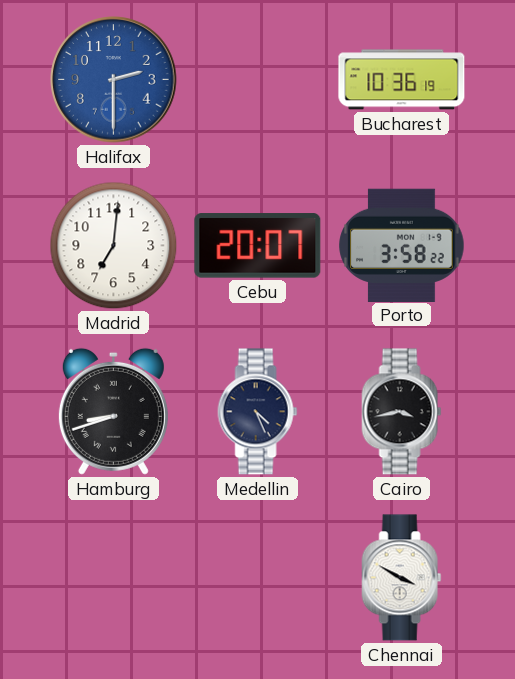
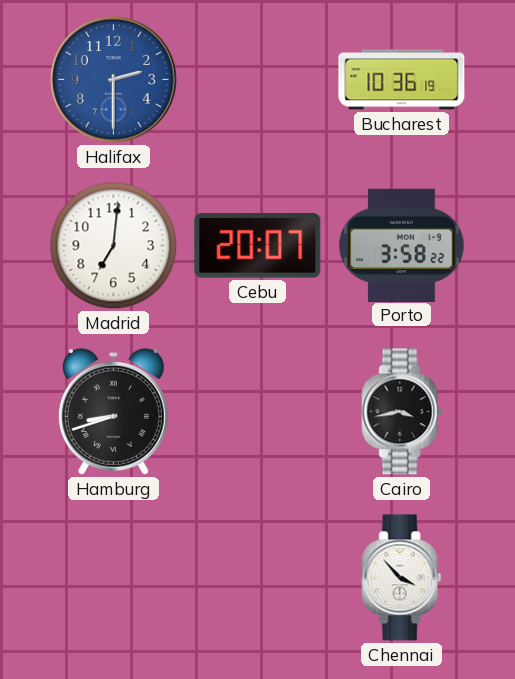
Medellin: 4:26 -> none
Chennai: 3:50 -> 3:53
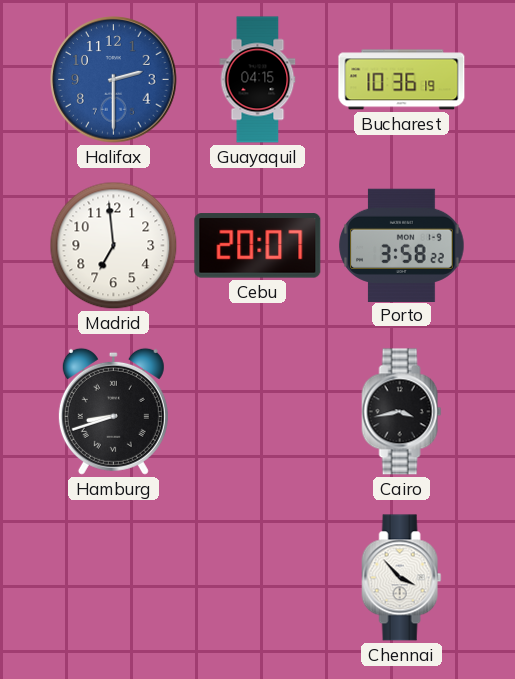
Guayaquil: none -> 04:15
Madrid: 7:01 -> 6:59
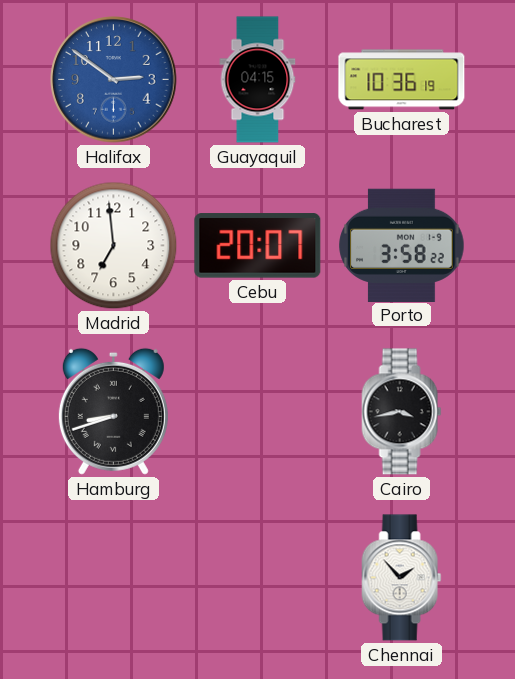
Halifax: 2:30 -> 2:51
Chennai: 3:53 -> 1:53
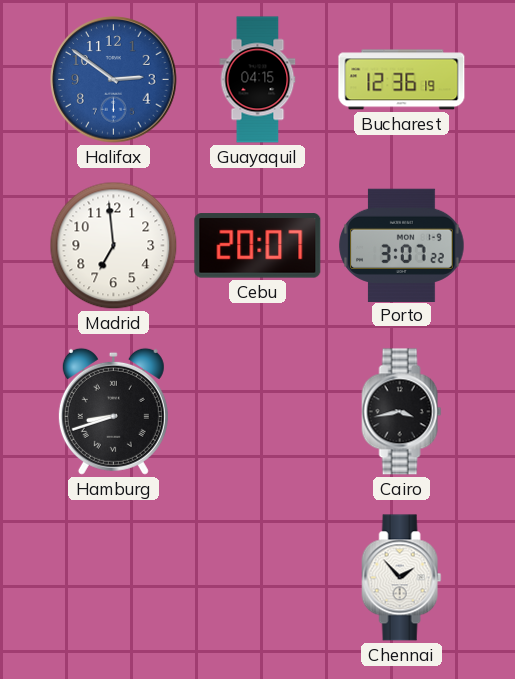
Bucharest: 10:36 -> 12:36
Porto: 3:58 -> 3:07
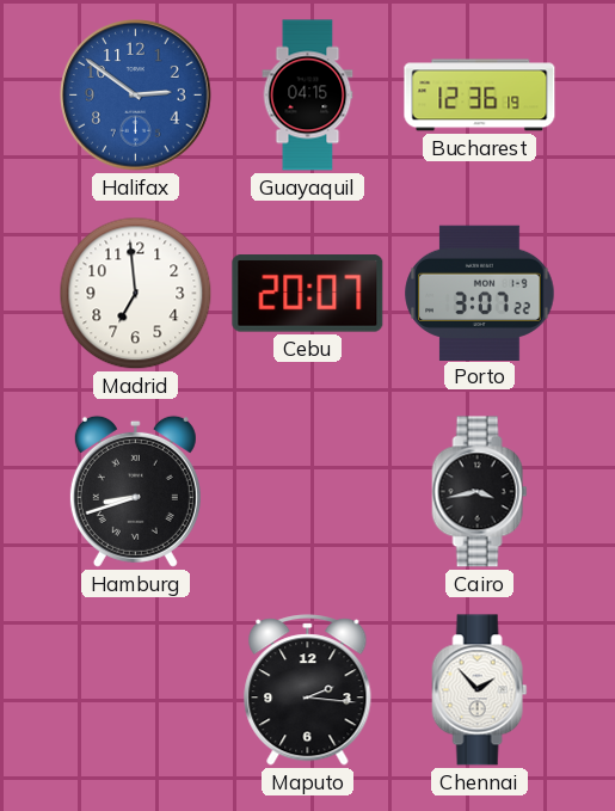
Maputo: none -> 2:16
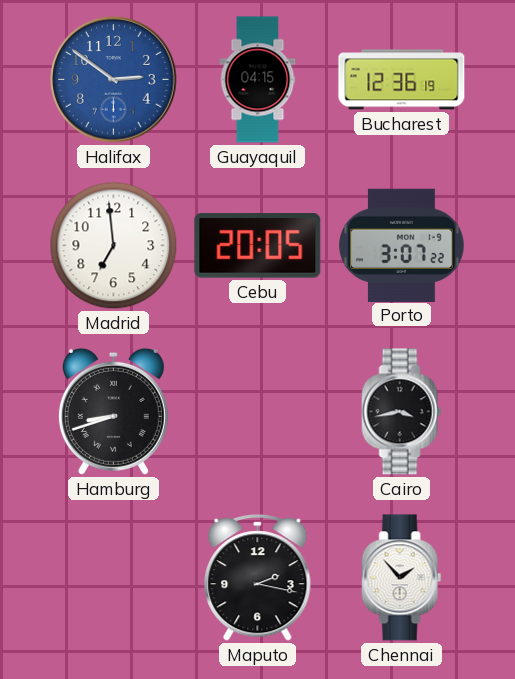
Cebu: 20:07 -> 20:05
Maputo: 2:16 -> 2:17
